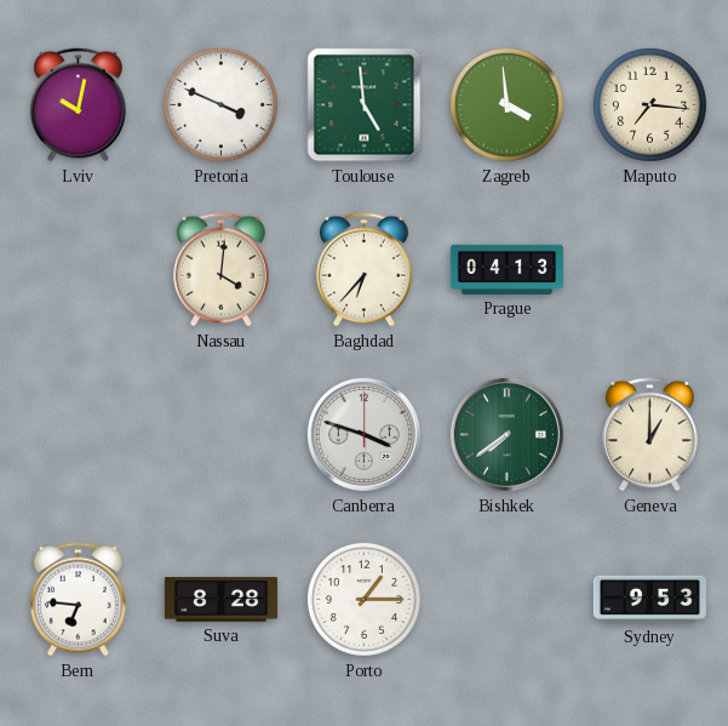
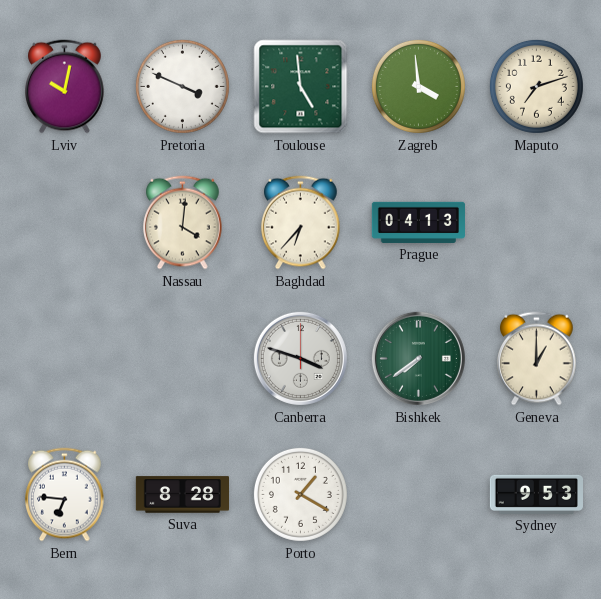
Maputo: 7:16 -> 7:12
Porto: 1:15 -> 1:20
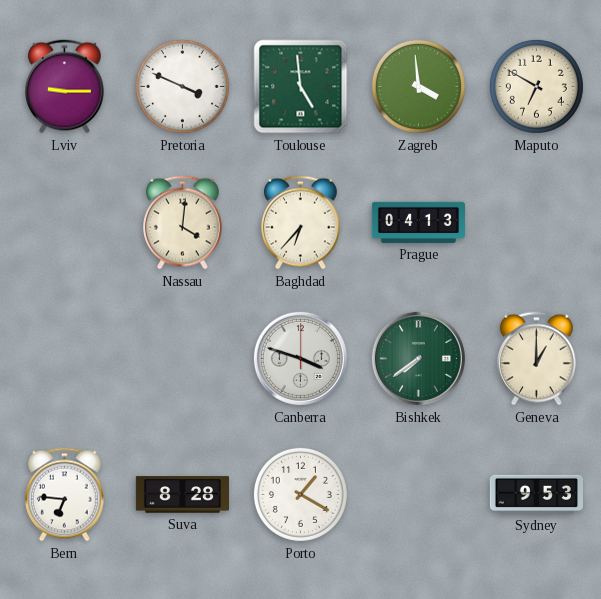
Lviv: 10:02 -> 9:15
Maputo: 7:12 -> 6:50
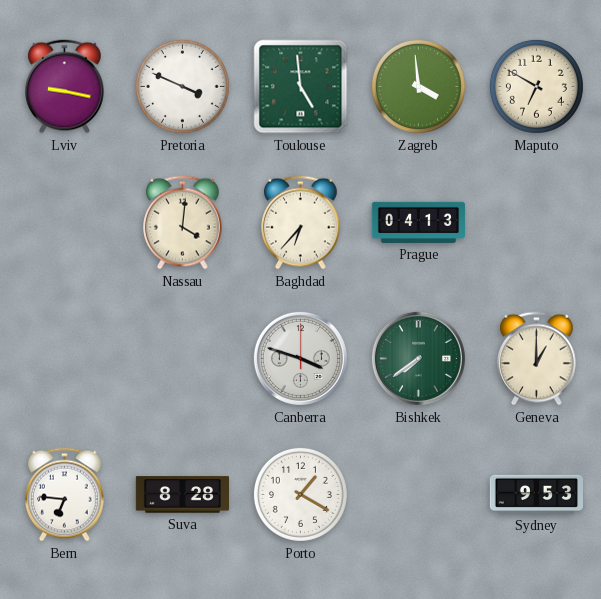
Lviv: 9:15 -> 9:17
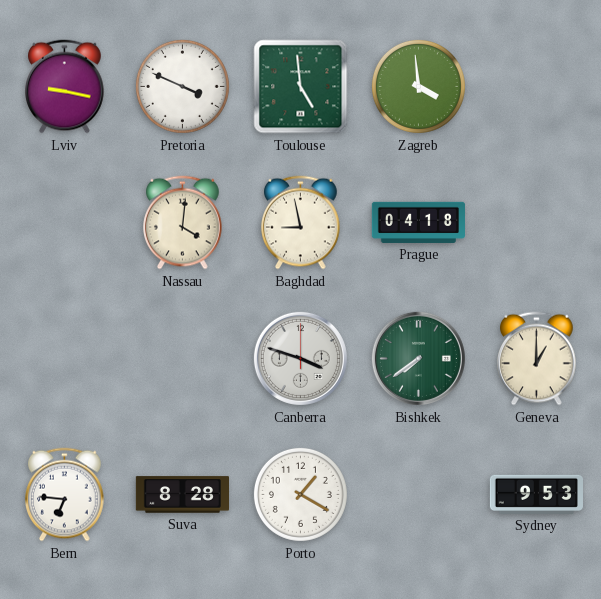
Maputo: 6:50 -> none
Baghdad: 6:37 -> 8:58
Prague: 04:13 -> 04:18
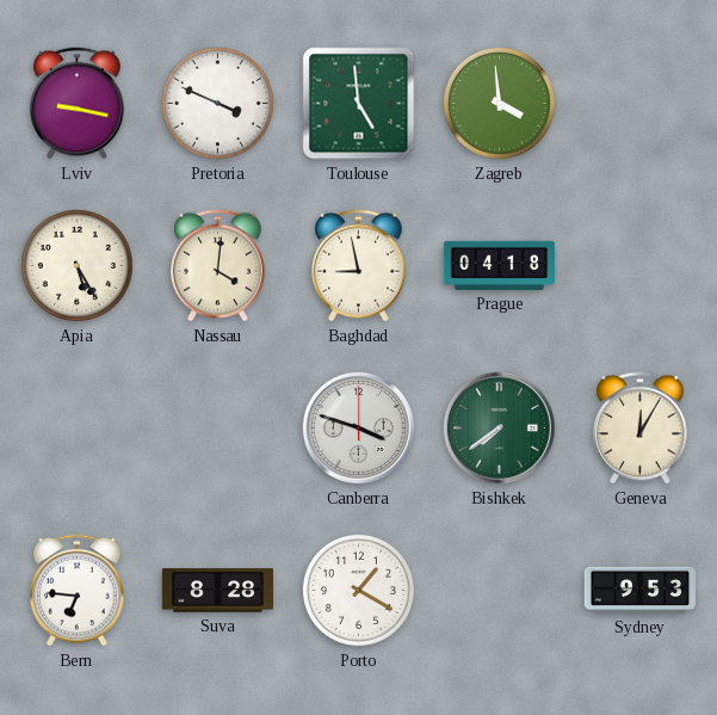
Apia: none -> 5:25
Geneva: 1:00 -> 12:05
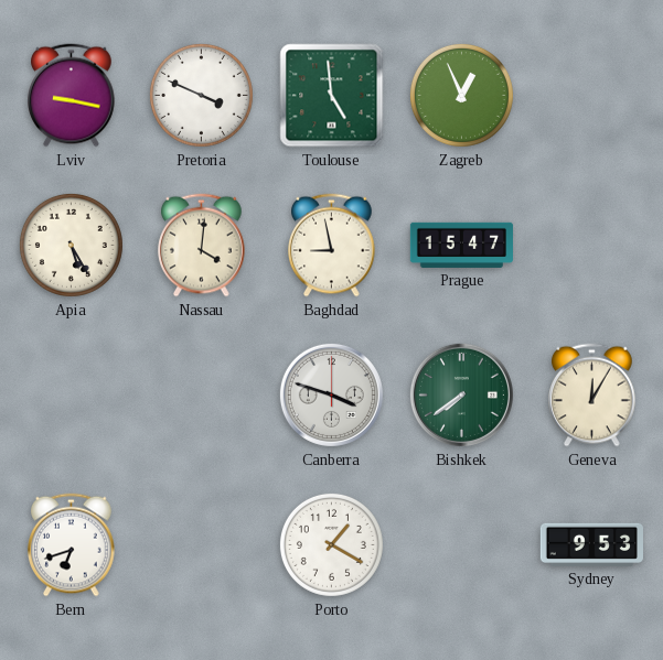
Zagreb: 3:59 -> 12:56
Prague: 04:18 -> 15:47
Bern: 6:46 -> 6:42
Suva: 8:28 -> none
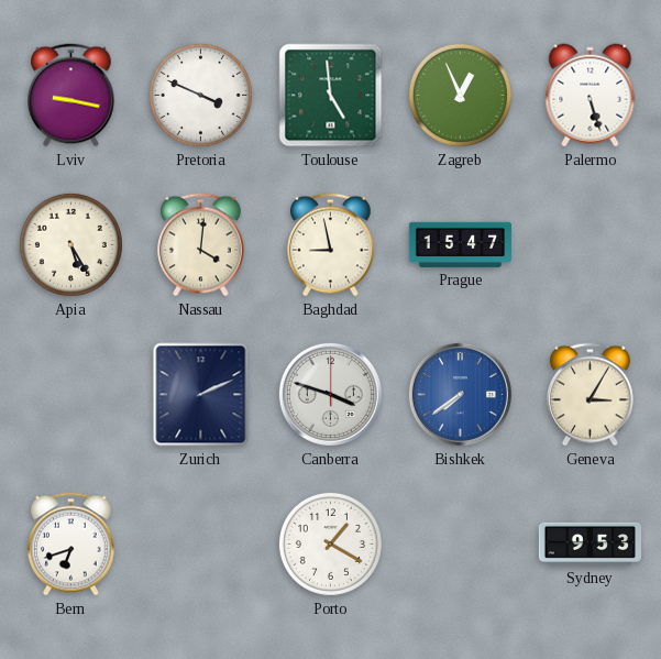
Palermo: none -> 5:27
Zurich: none -> 2:11
Bishkek dial: green -> blue
Geneva: 12:05 -> 3:05
